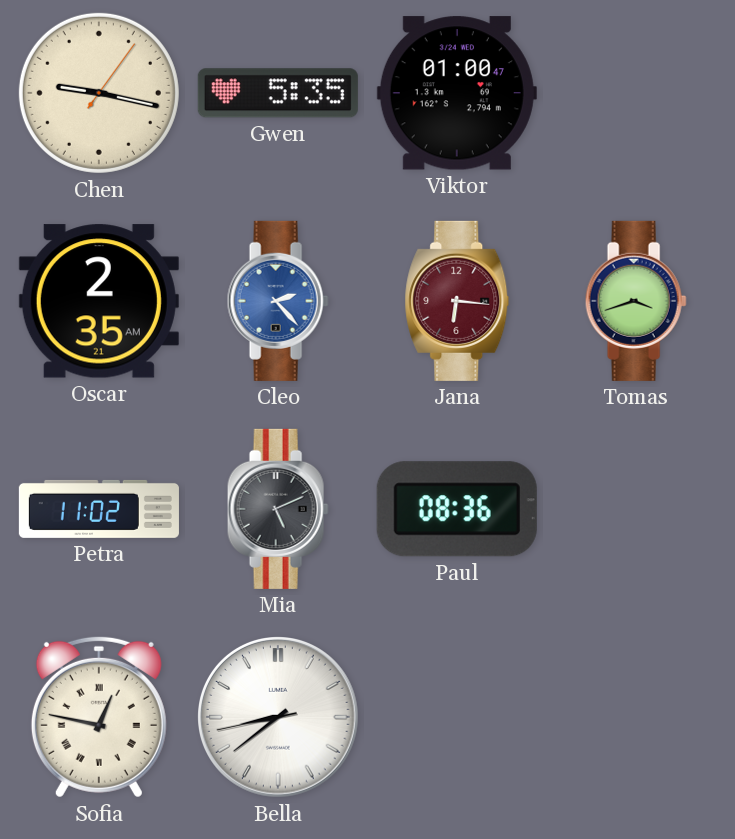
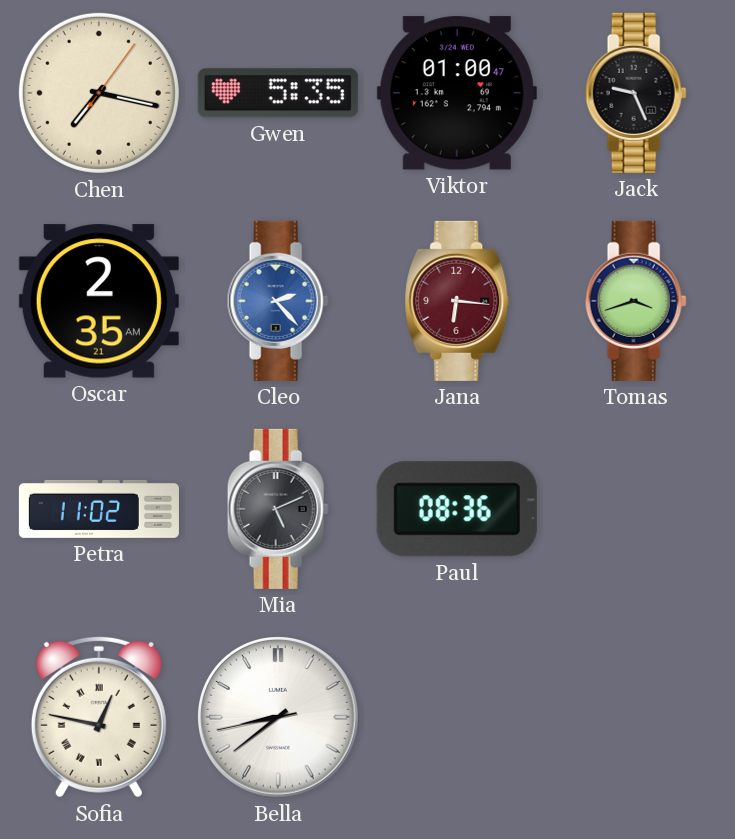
Chen: 9:17 -> 7:17
Jack: none -> 9:26
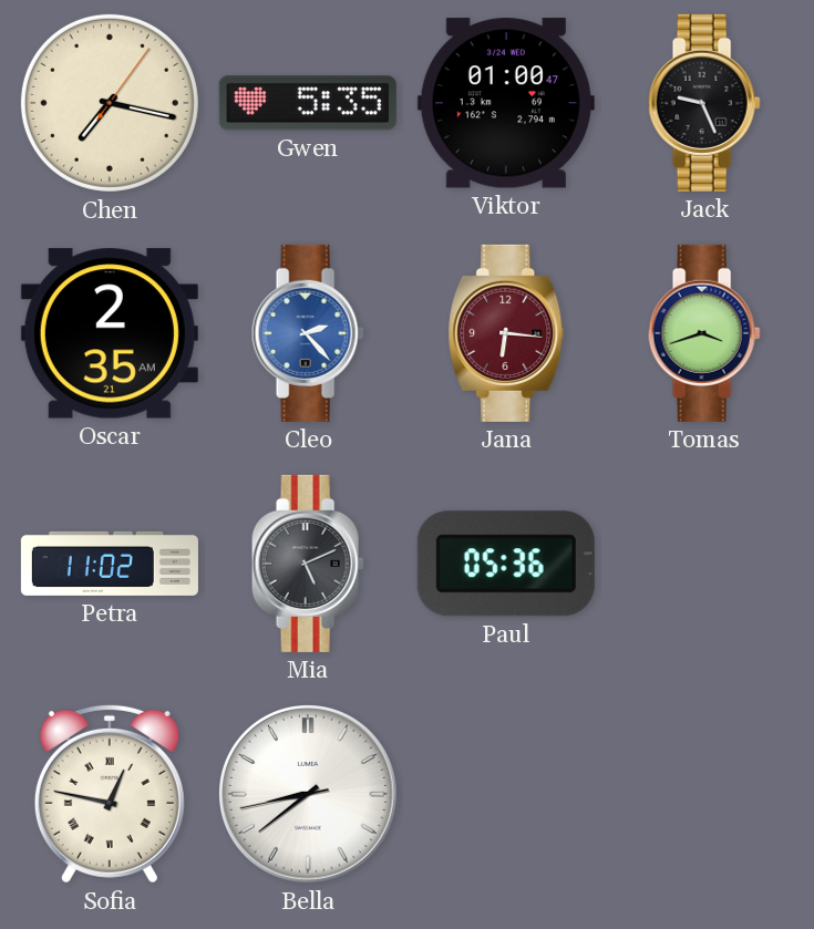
Paul: 08:36 -> 05:36
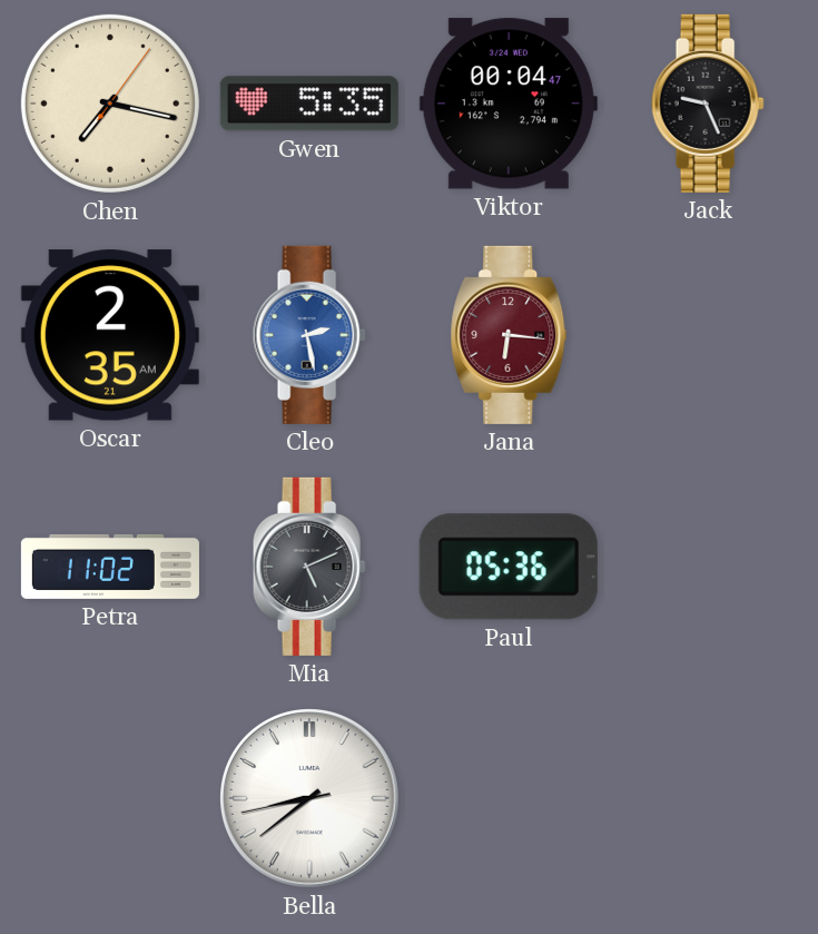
Viktor: 01:00 -> 00:04
Cleo: 2:23 -> 2:28
Tomas: 3:42 -> none
Sofia: 12:47 -> none
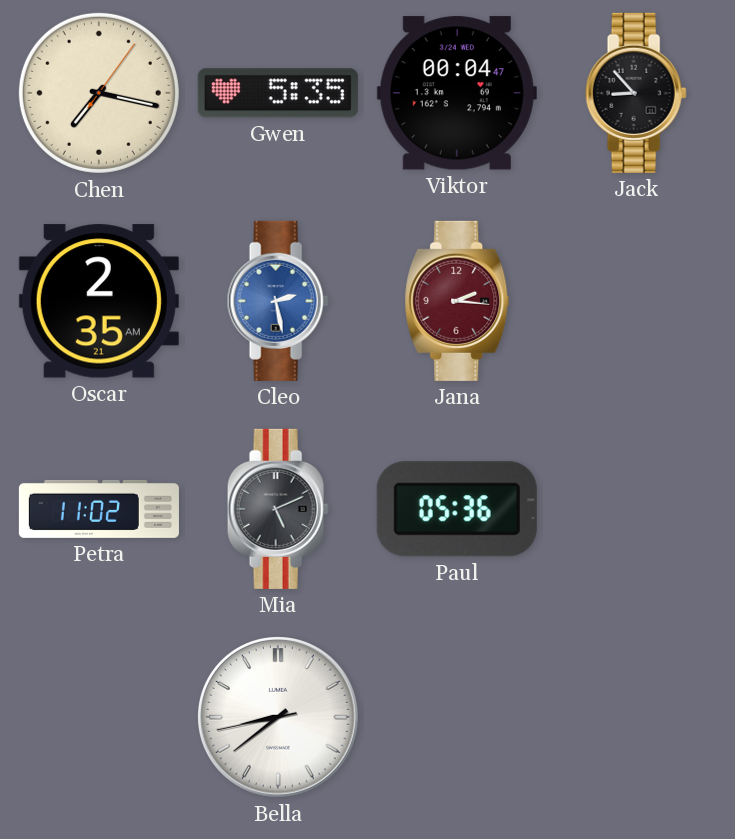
Jack: 9:26 -> 8:53
Jana: 6:16 -> 2:16
